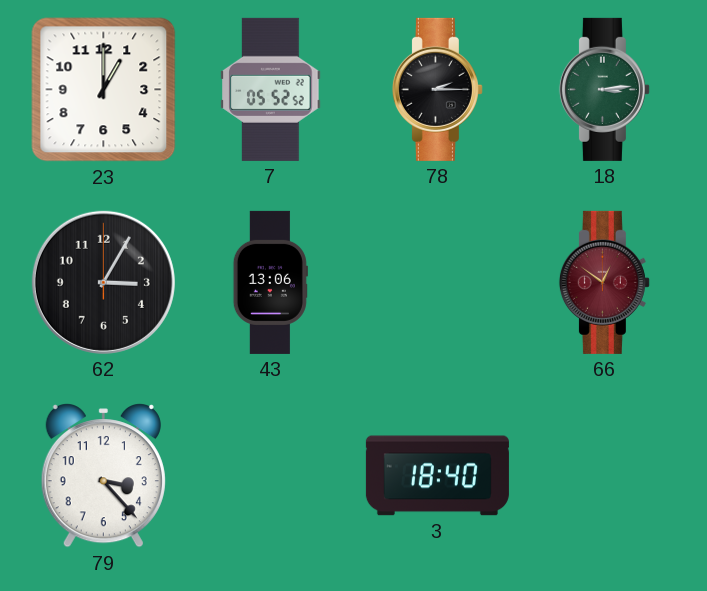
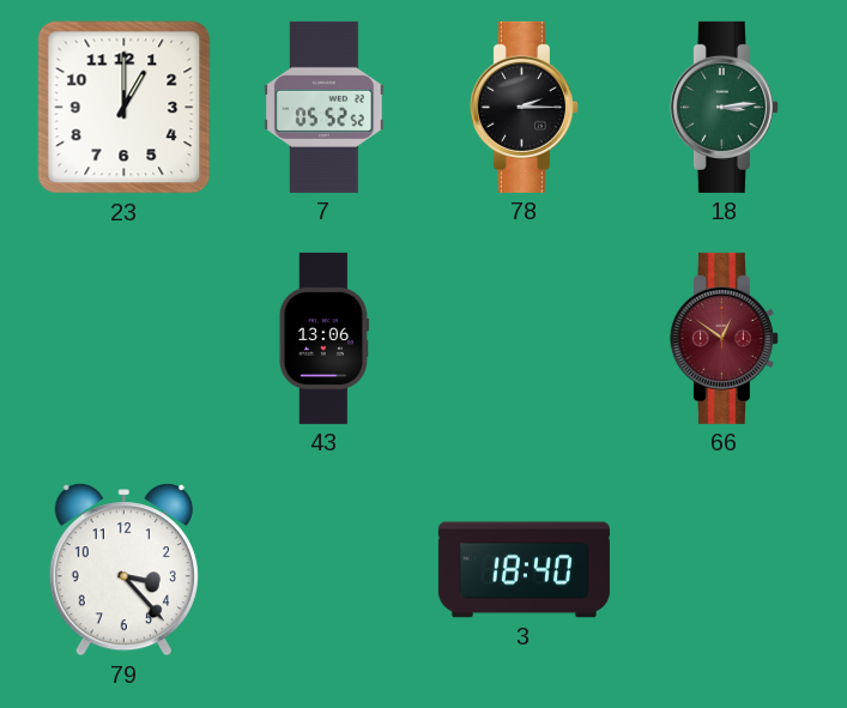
62: 3:05 -> none
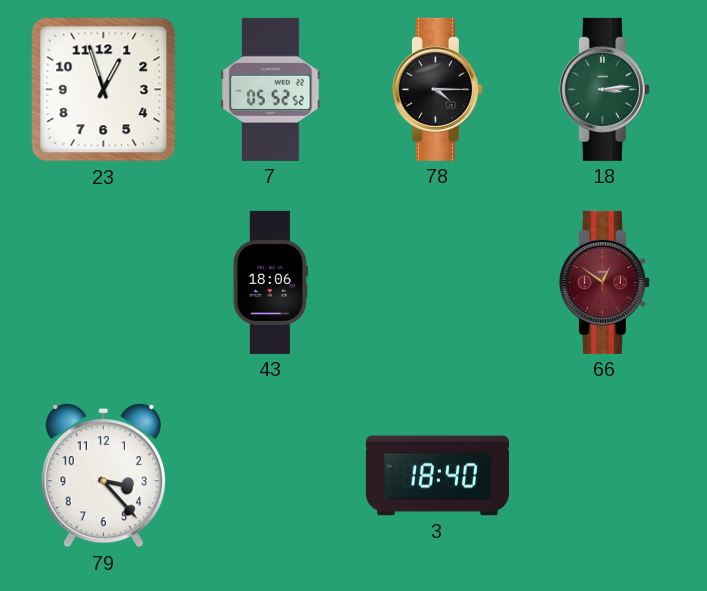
23: 1:00 -> 12:57
78: 2:15 -> 4:15
43: 13:06 -> 18:06
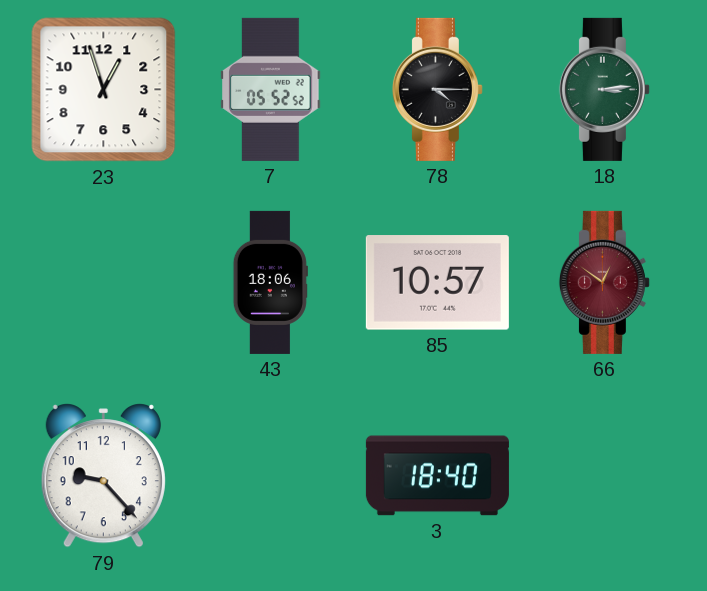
85: none -> 10:57
79: 3:23 -> 9:23
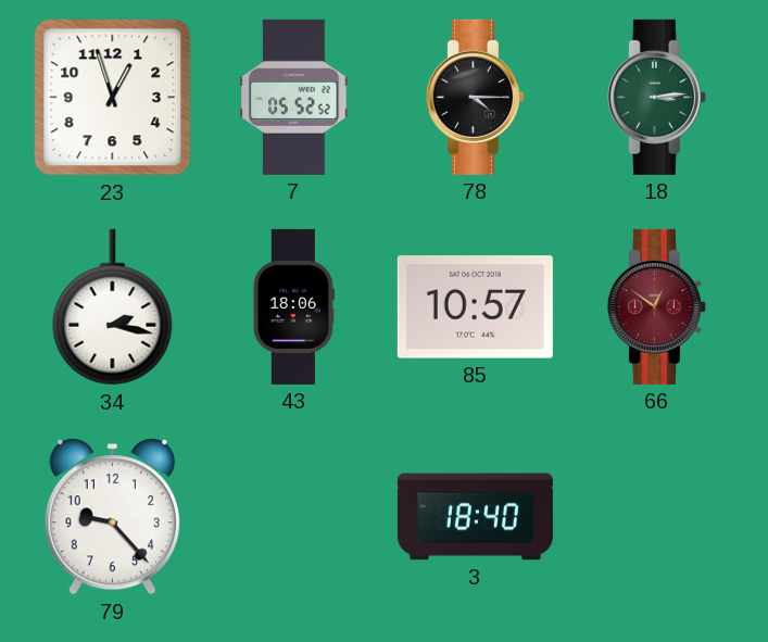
34: none -> 2:17
